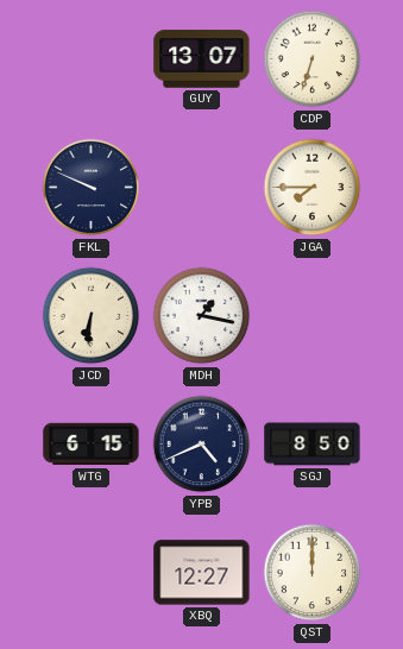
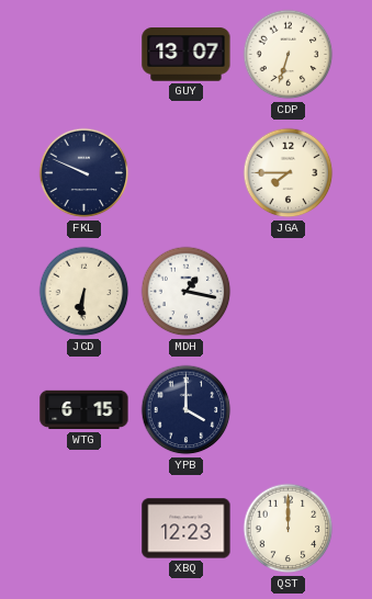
YPB: 4:41 -> 4:00
SGJ: 8:50 -> none
XBQ: 12:27 -> 12:23
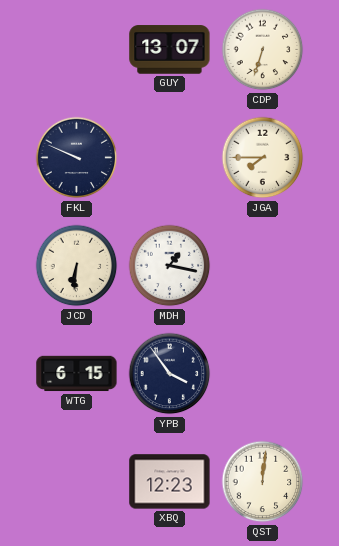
YPB: 4:00 -> 3:54
QST: 12:00 -> 12:01
